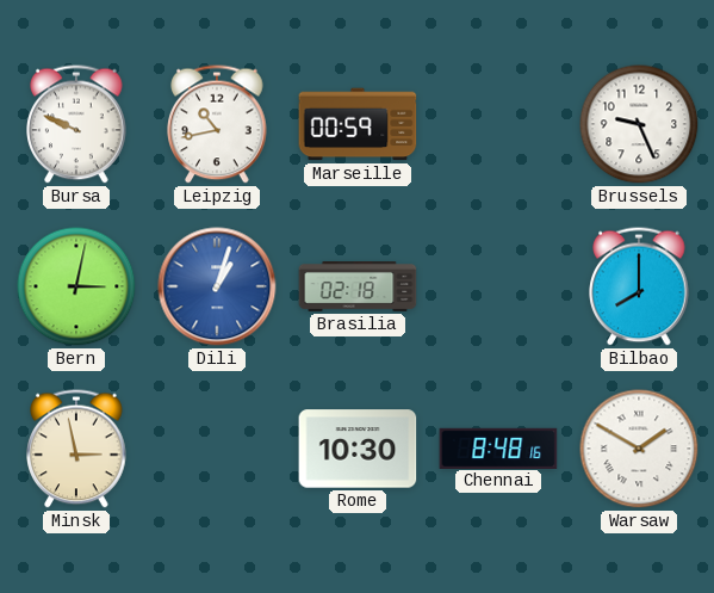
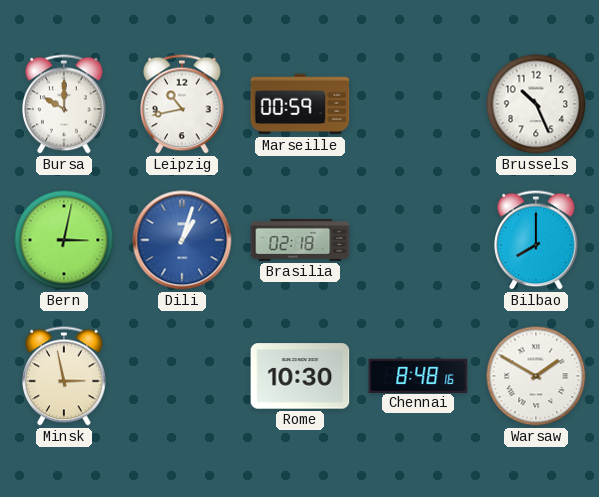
Bursa: 9:49 -> 10:00
Brussels: 9:26 -> 10:26
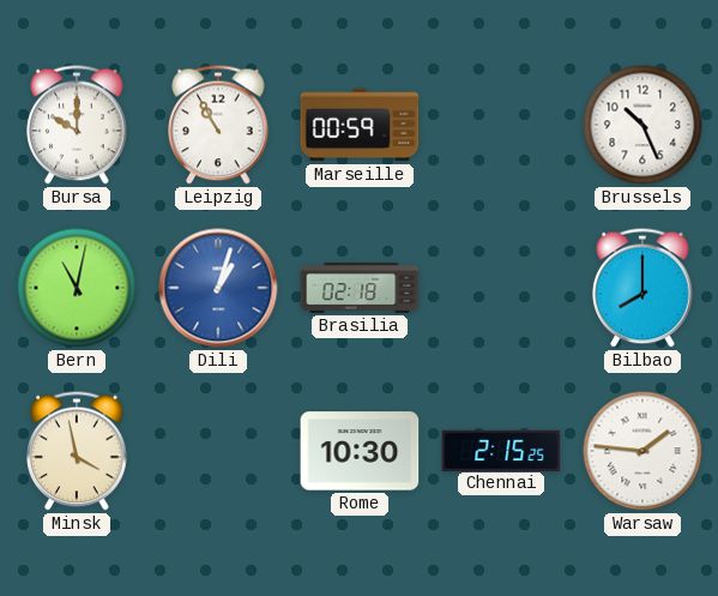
Leipzig: 10:43 -> 10:55
Bern: 3:02 -> 11:02
Minsk: 2:58 -> 3:58
Chennai: 8:48 -> 2:15
Warsaw: 1:50 -> 1:46
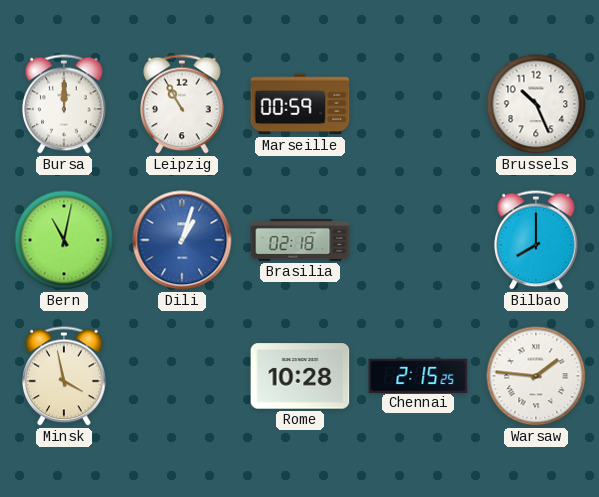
Bursa: 10:00 -> 12:00
Rome: 10:30 -> 10:28
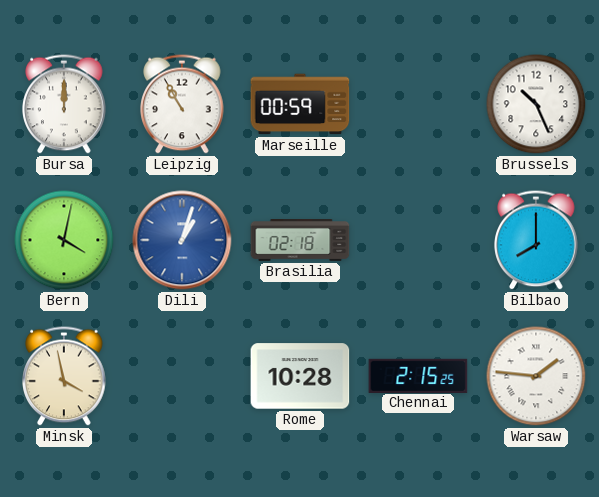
Bern: 11:02 -> 4:02
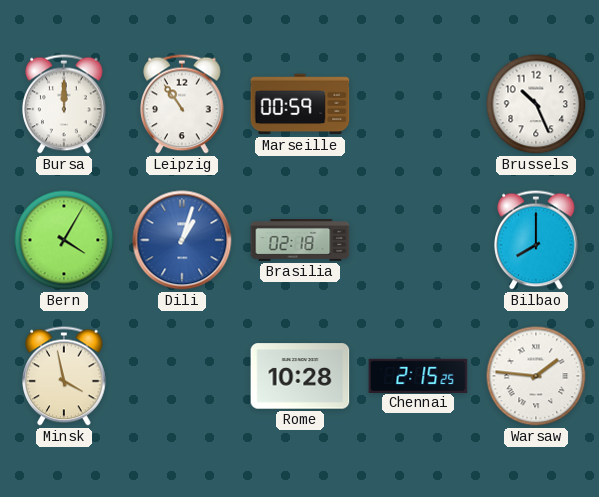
Leipzig: 10:55 -> 10:54
Bern: 4:02 -> 4:05
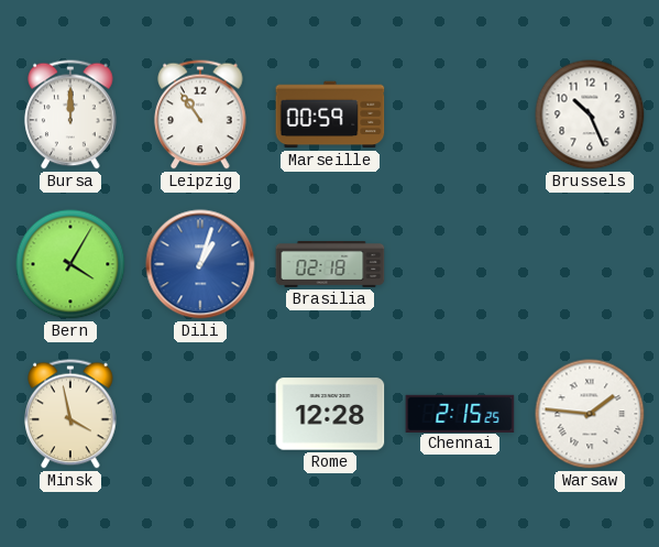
Bilbao: 8:00 -> none
Rome: 10:28 -> 12:28
